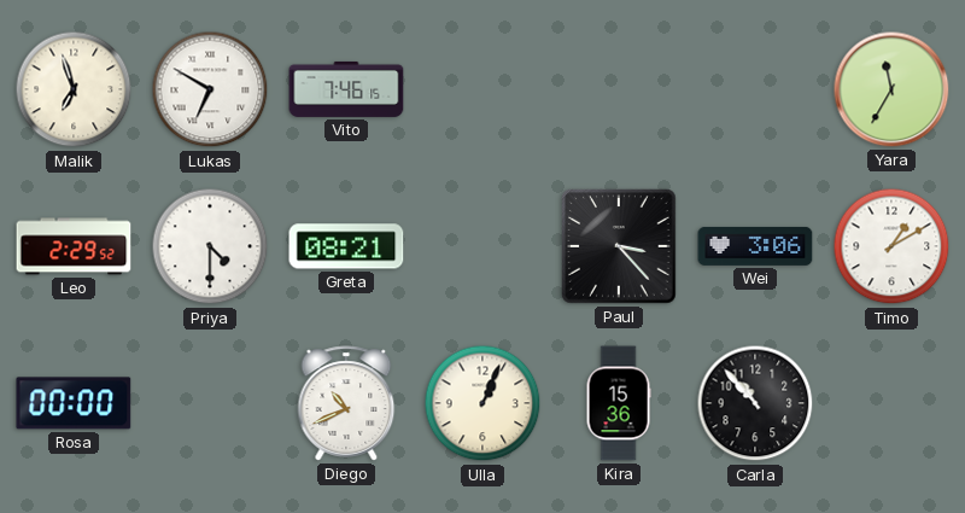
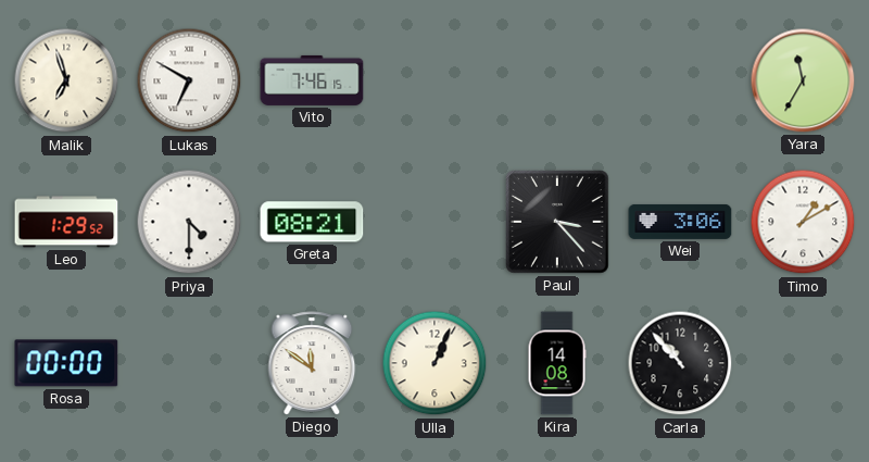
Leo: 2:29 -> 1:29
Diego: 10:41 -> 11:51
Kira: 15:36 -> 14:08
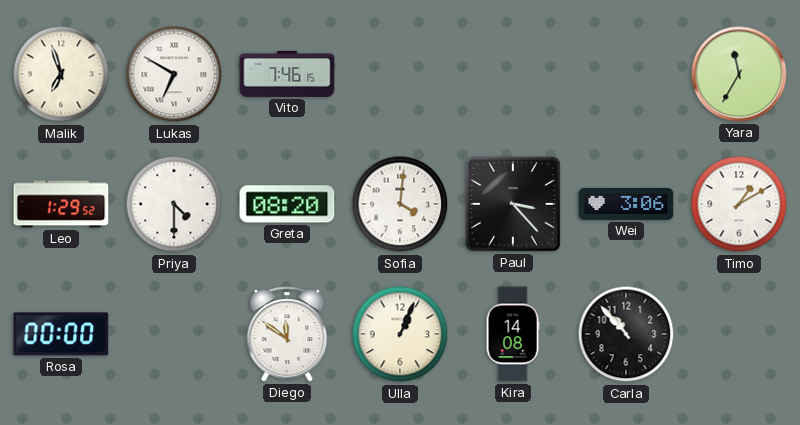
Greta: 08:21 -> 08:20
Sofia: none -> 4:01
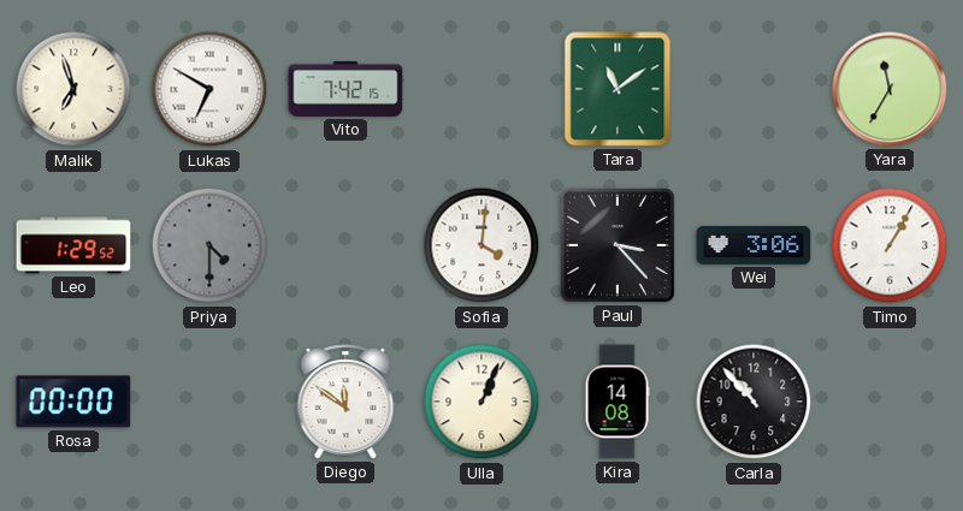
Vito: 7:46 -> 7:42
Tara: none -> 11:09
Priya dial: white -> grey
Greta: 08:20 -> none
Timo: 1:10 -> 1:05
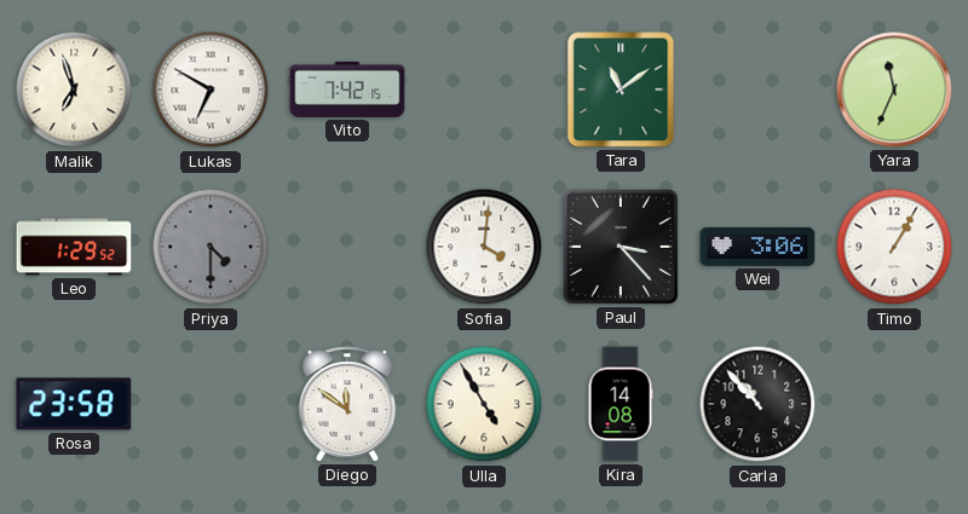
Yara: 11:35 -> 11:34
Rosa: 00:00 -> 23:58
Ulla: 1:04 -> 4:55
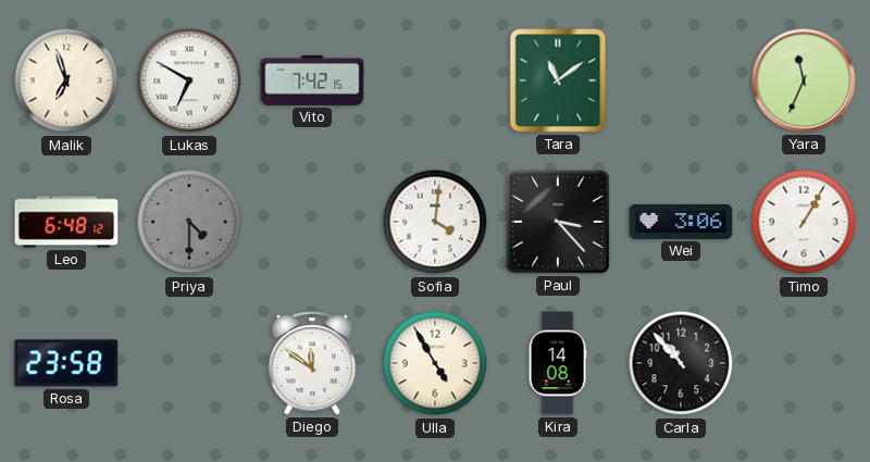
Leo: 1:29 -> 6:48
